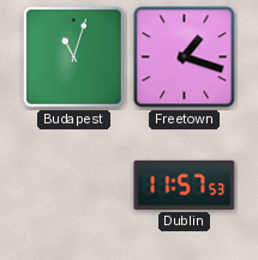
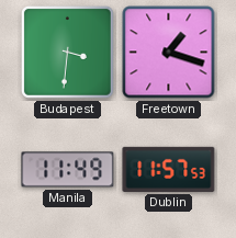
Budapest: 11:03 -> 3:31
Manila: none -> 11:49
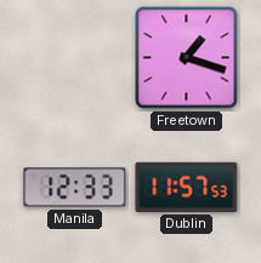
Budapest: 3:31 -> none
Manila: 11:49 -> 12:33
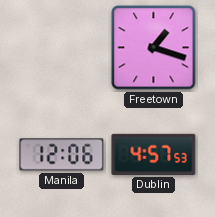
Manila: 12:33 -> 12:06
Dublin: 11:57 -> 4:57
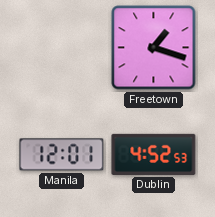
Manila: 12:06 -> 12:01
Dublin: 4:57 -> 4:52
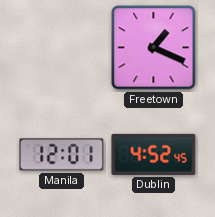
Freetown: 1:18 -> 1:19
Dublin: 4:52:53 -> 4:52:45
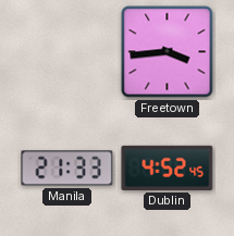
Freetown: 1:19 -> 3:44
Manila: 12:01 -> 21:33
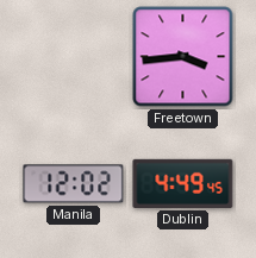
Manila: 21:33 -> 12:02
Dublin: 4:52 -> 4:49
